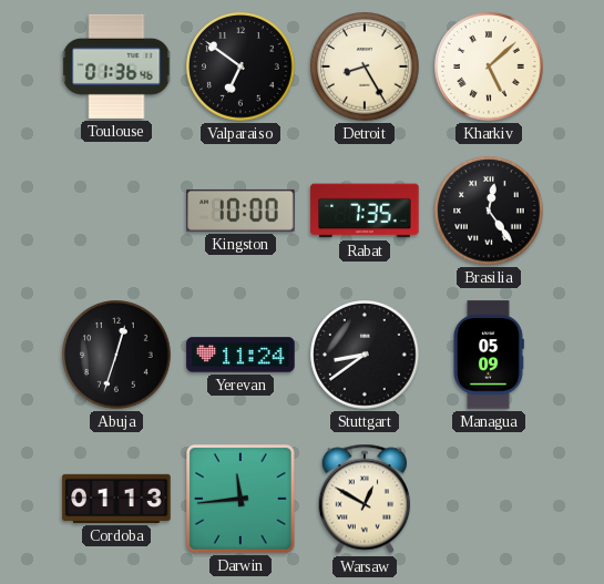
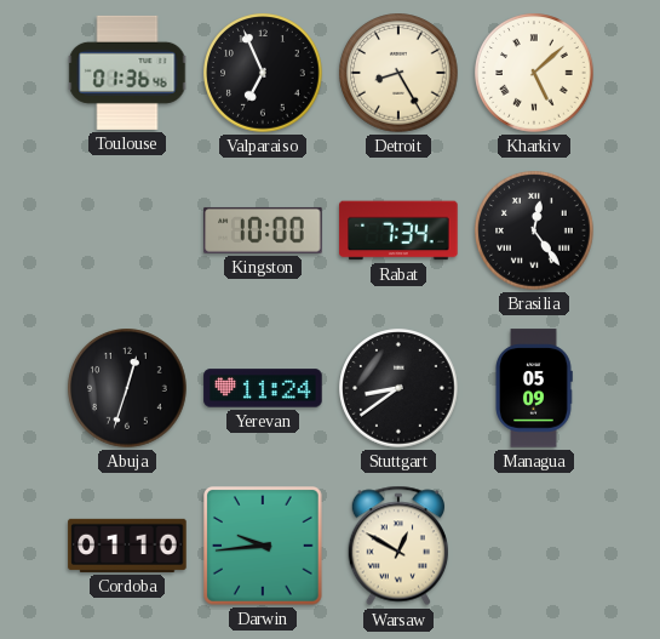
Valparaiso: 6:51 -> 6:56
Rabat: 7:35 -> 7:34
Cordoba: 01:13 -> 01:10
Darwin: 11:44 -> 9:44
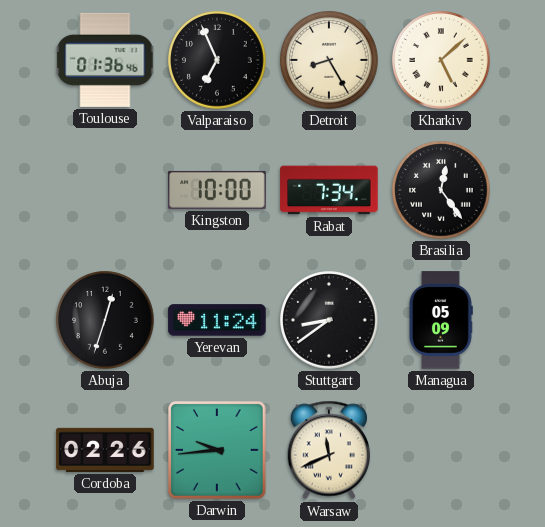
Cordoba: 01:10 -> 02:26
Warsaw: 12:50 -> 11:41
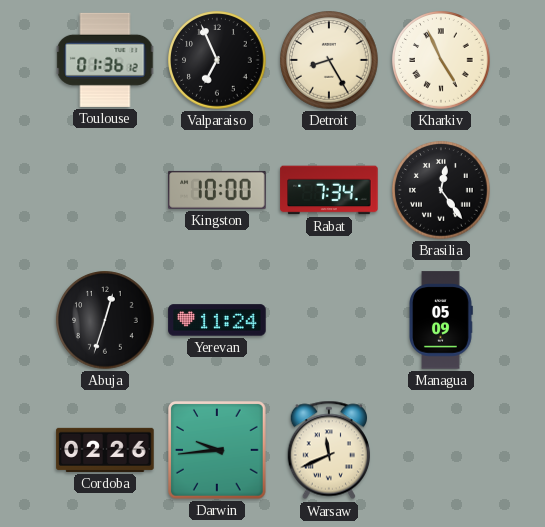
Toulouse: 01:36:46 -> 01:36:12
Kharkiv: 5:08 -> 4:56
Stuttgart: 8:39 -> none
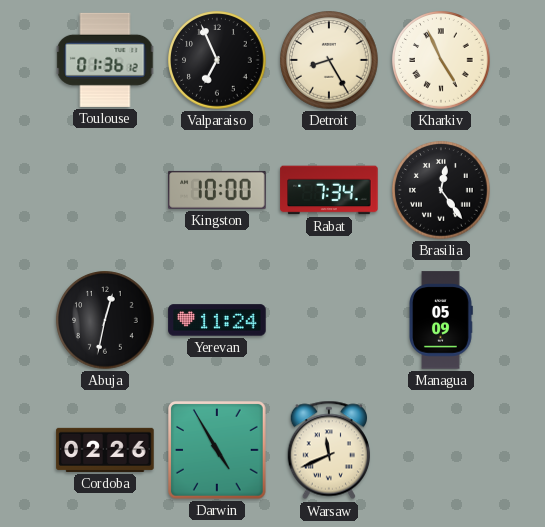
Abuja: 12:33 -> 12:32
Darwin: 9:44 -> 4:55
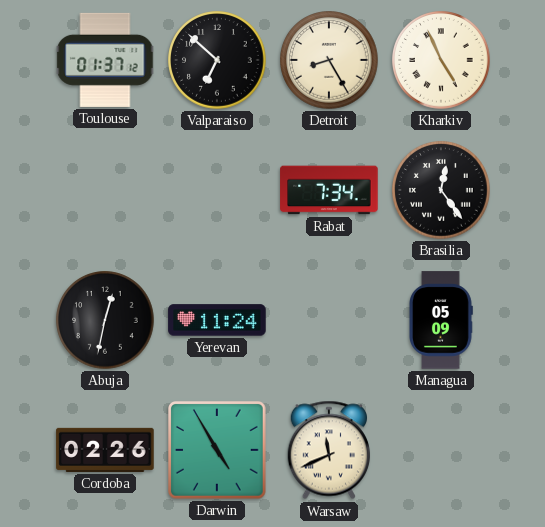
Toulouse: 01:36 -> 01:37
Valparaiso: 6:56 -> 6:52
Kingston: 10:00 -> none
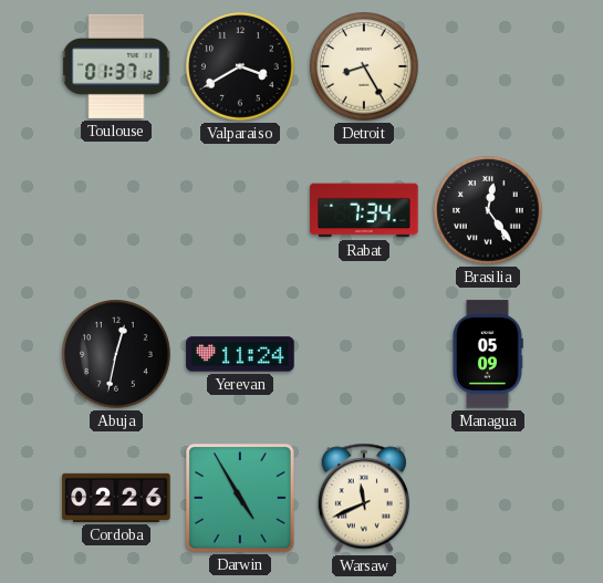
Valparaiso: 6:52 -> 3:40
Kharkiv: 4:56 -> none
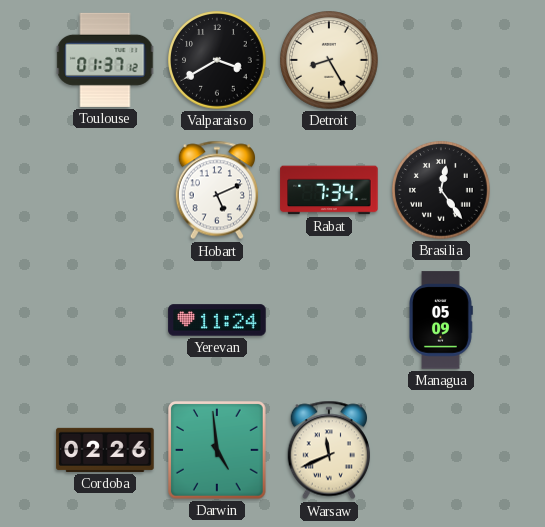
Hobart: none -> 5:11
Abuja: 12:32 -> none
Darwin: 4:55 -> 4:59
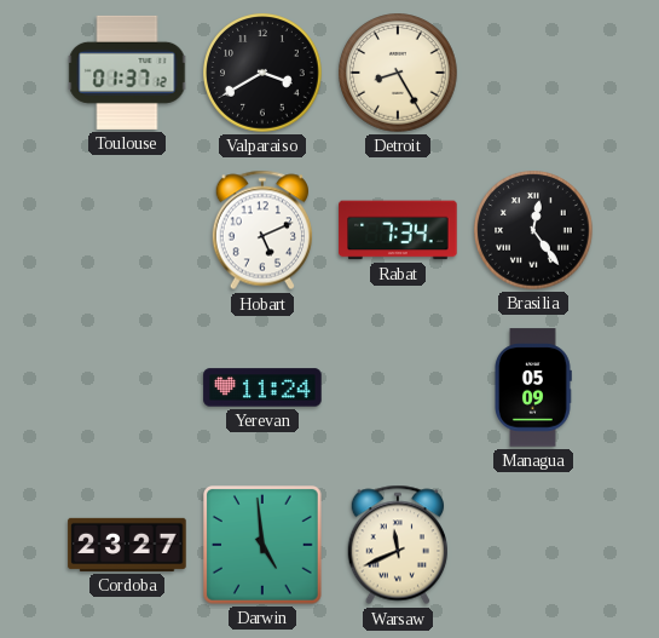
Cordoba: 02:26 -> 23:27
